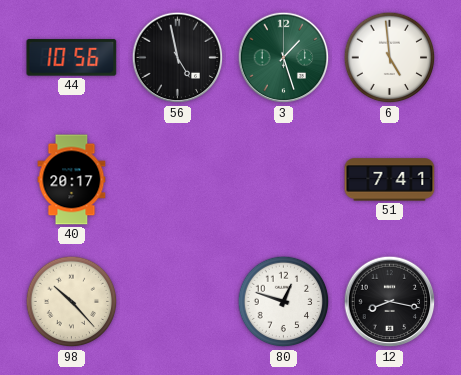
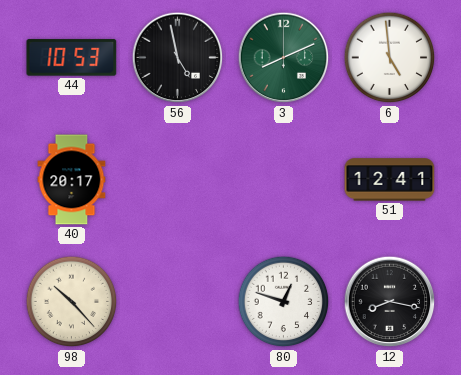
44: 10:56 -> 10:53
3: 1:27 -> 8:11
51: 7:41 -> 12:41
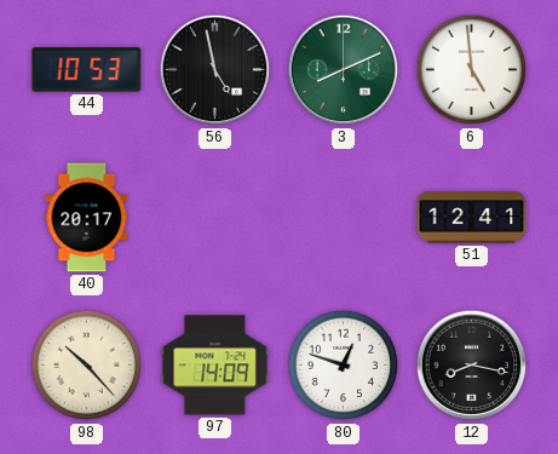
97: none -> 14:09
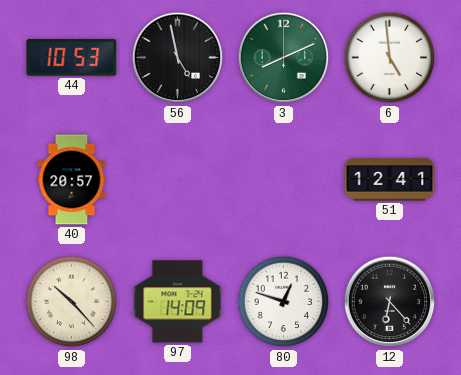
40: 20:17 -> 20:57
12: 8:17 -> 6:23
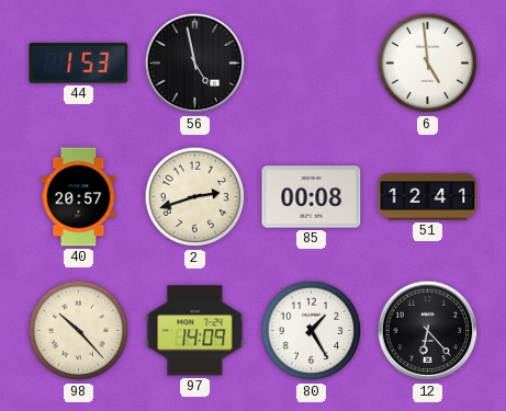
44: 10:53 -> 1:53
3: 8:11 -> none
2: none -> 2:42
85: none -> 00:08
80: 12:48 -> 1:25
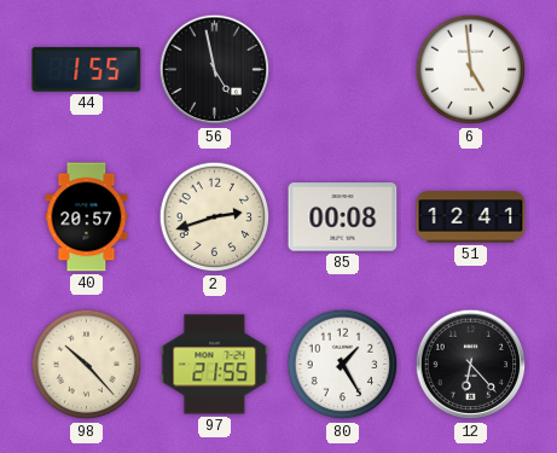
44: 1:53 -> 1:55
97: 14:09 -> 21:55
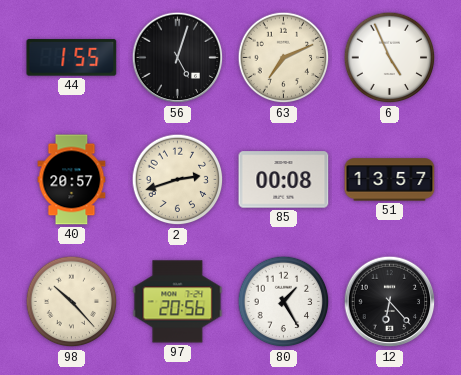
56: 4:58 -> 5:03
63: none -> 7:11
6: 4:59 -> 4:56
51: 12:41 -> 13:57
97: 21:55 -> 20:56
